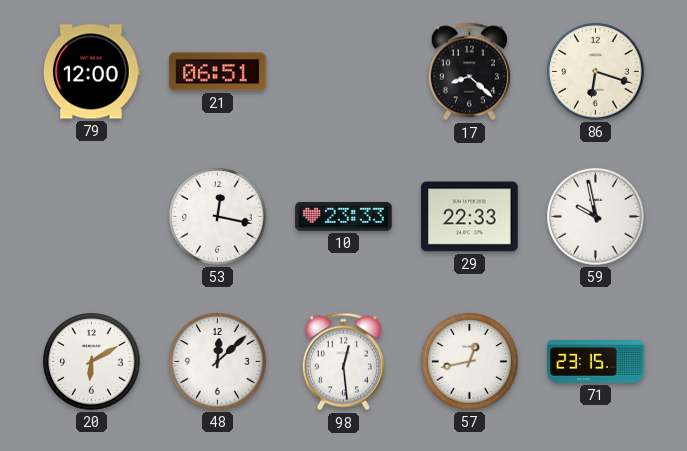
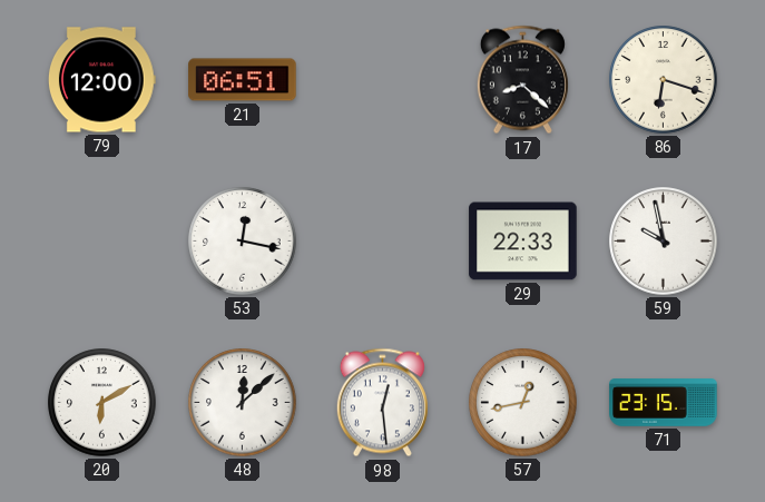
10: 23:33 -> none
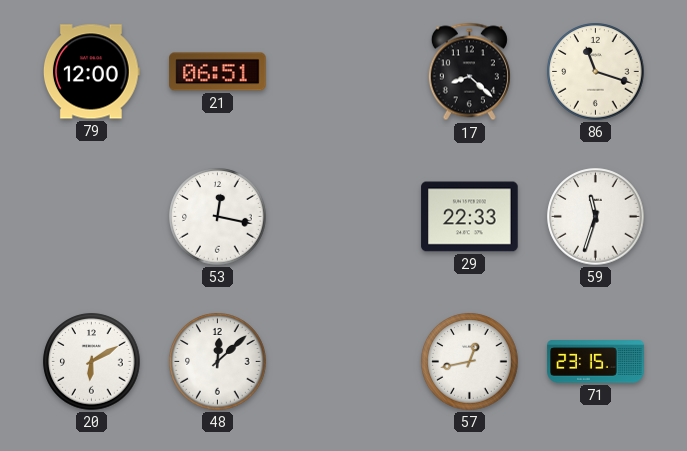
86: 6:18 -> 11:18
59: 9:58 -> 11:33
98: 12:29 -> none
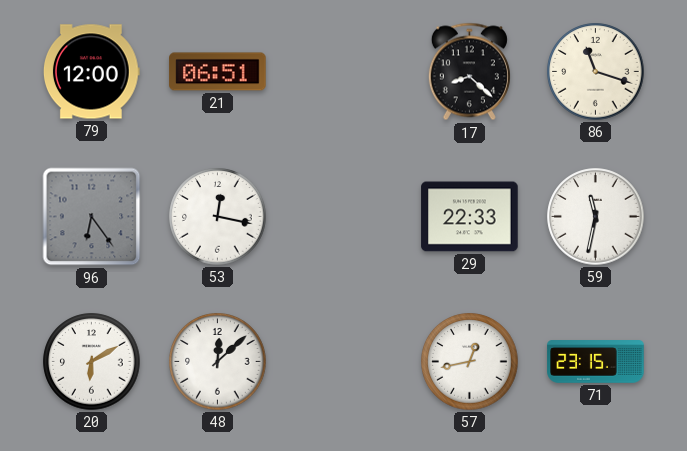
96: none -> 6:24
59: 11:33 -> 11:32
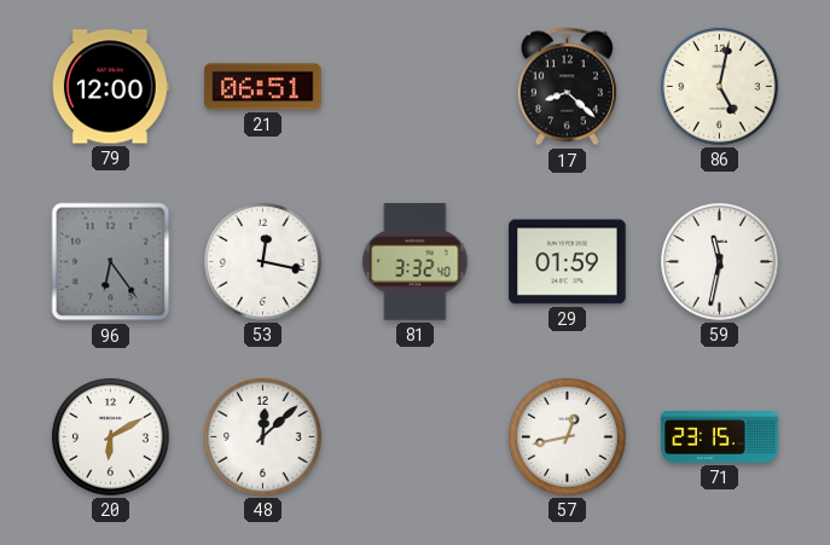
86: 11:18 -> 5:02
81: none -> 3:32
29: 22:33 -> 01:59
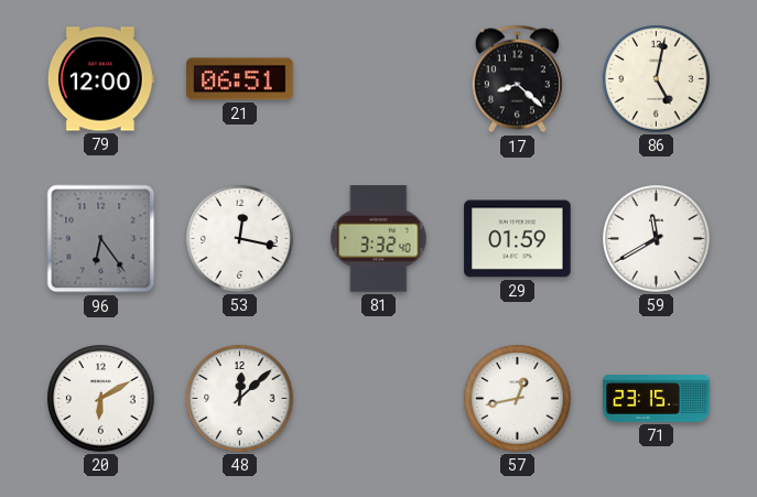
59: 11:32 -> 11:40
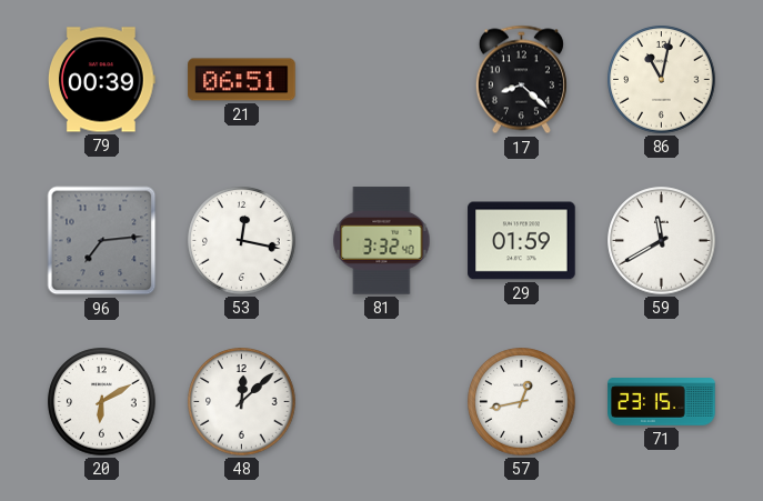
79: 12:00 -> 00:39
86: 5:02 -> 11:02
96: 6:24 -> 7:14
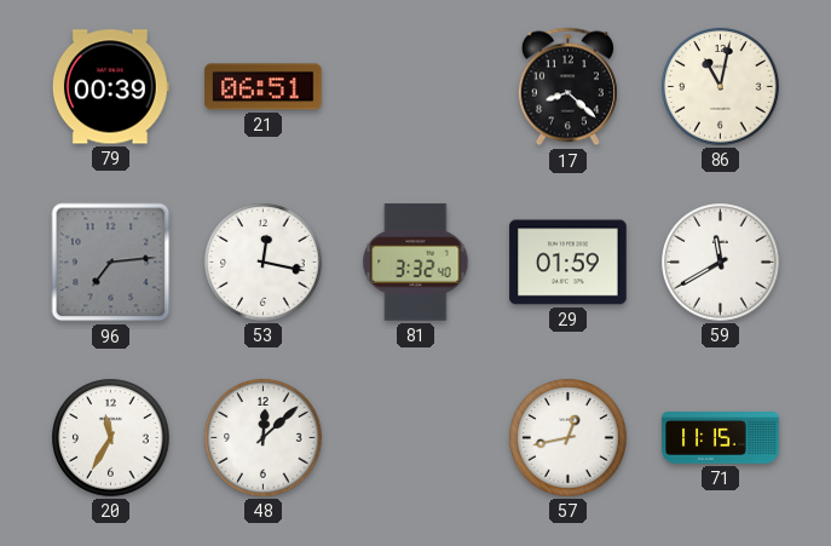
20: 6:10 -> 11:35
71: 23:15 -> 11:15
